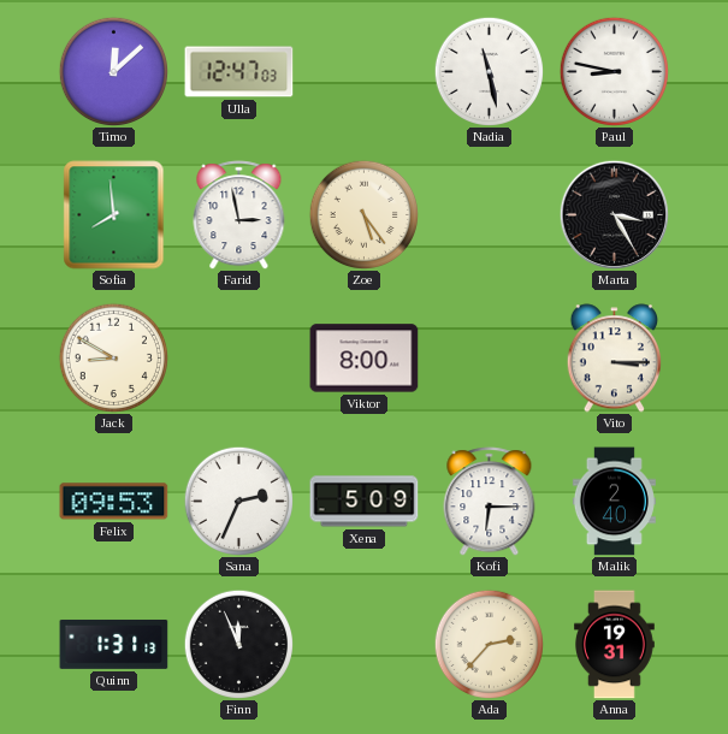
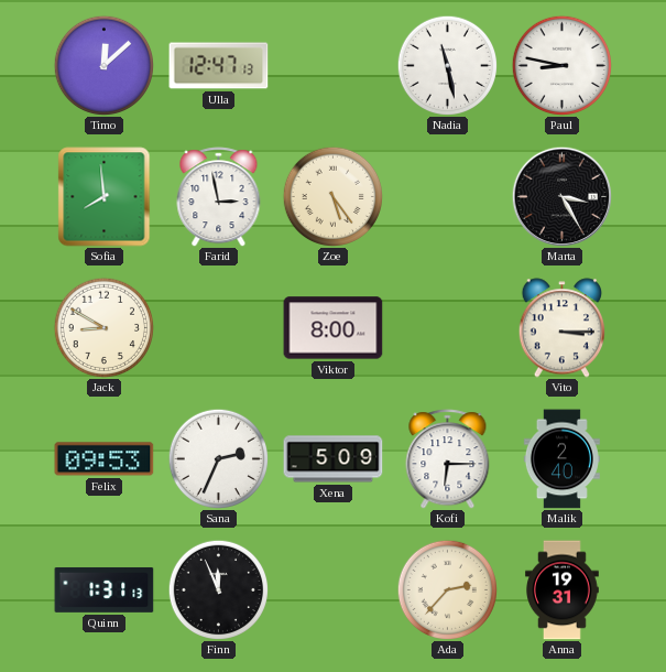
Ulla: 12:47:03 -> 12:47:13
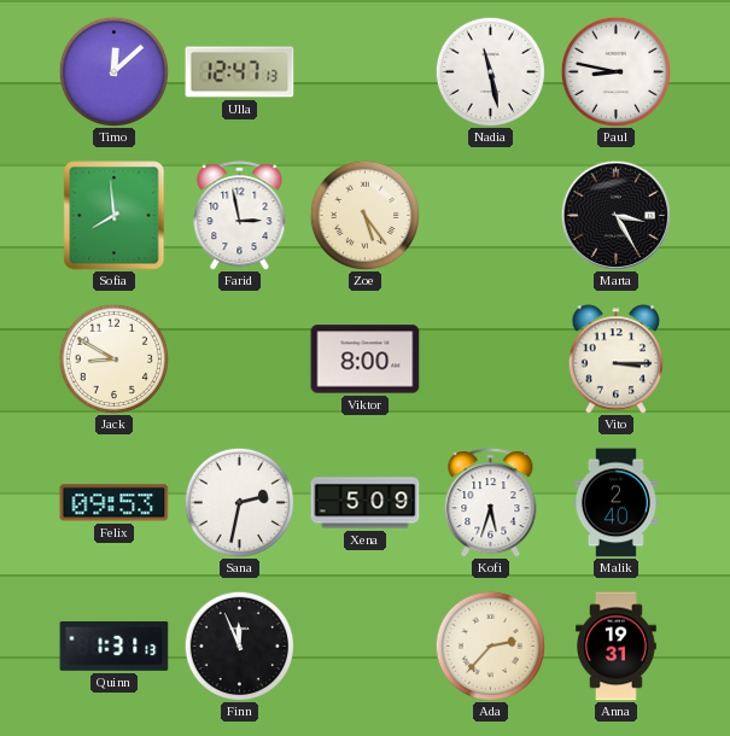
Sana: 2:34 -> 2:32
Kofi: 6:15 -> 5:33
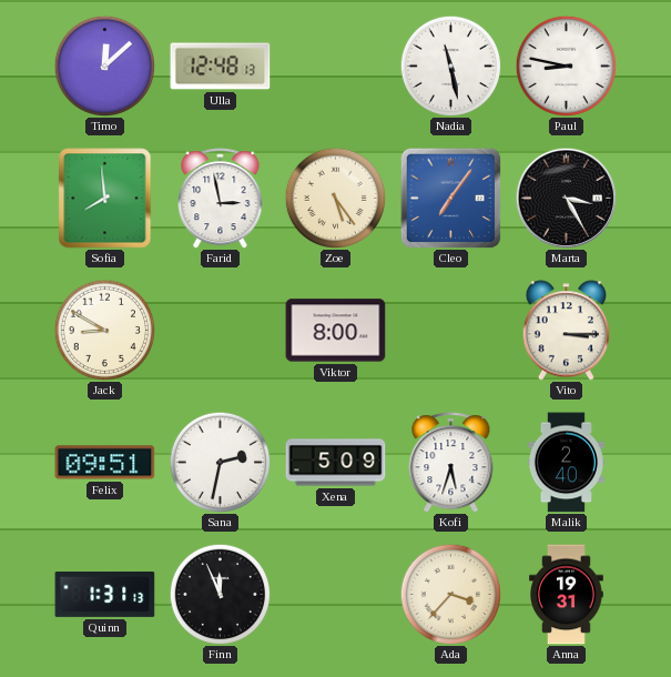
Ulla: 12:47 -> 12:48
Cleo: none -> 7:06
Felix: 09:53 -> 09:51
Ada: 2:37 -> 3:37
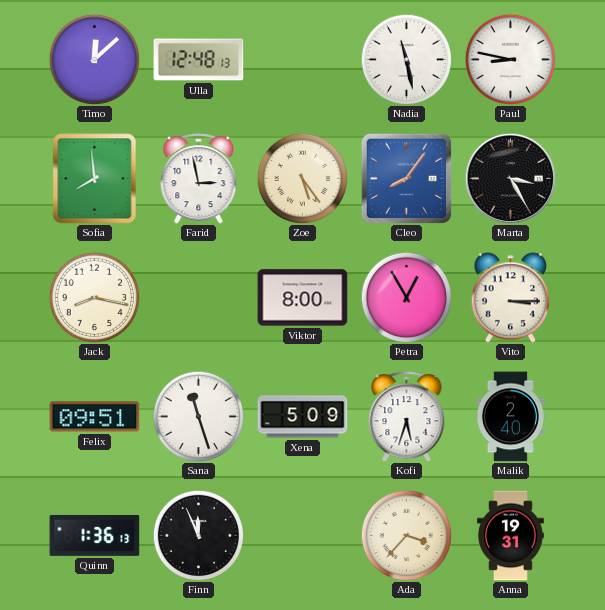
Cleo: 7:06 -> 8:06
Jack: 8:50 -> 8:17
Petra: none -> 12:55
Sana: 2:32 -> 11:27
Quinn: 1:31 -> 1:36
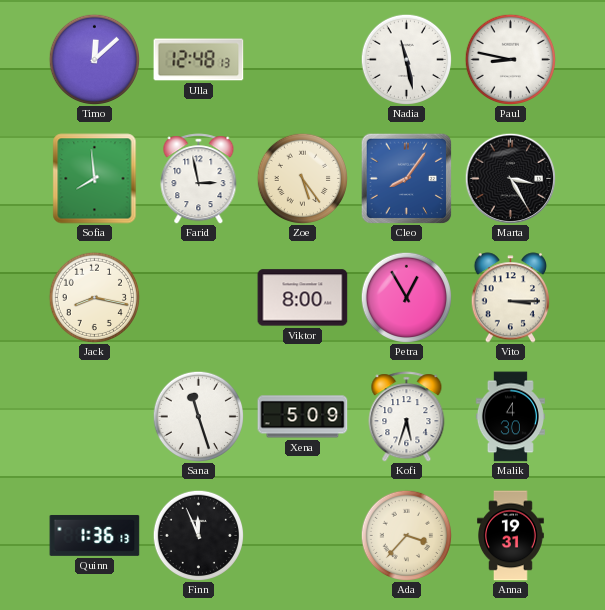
Felix: 09:51 -> none
Malik: 2:40 -> 4:30
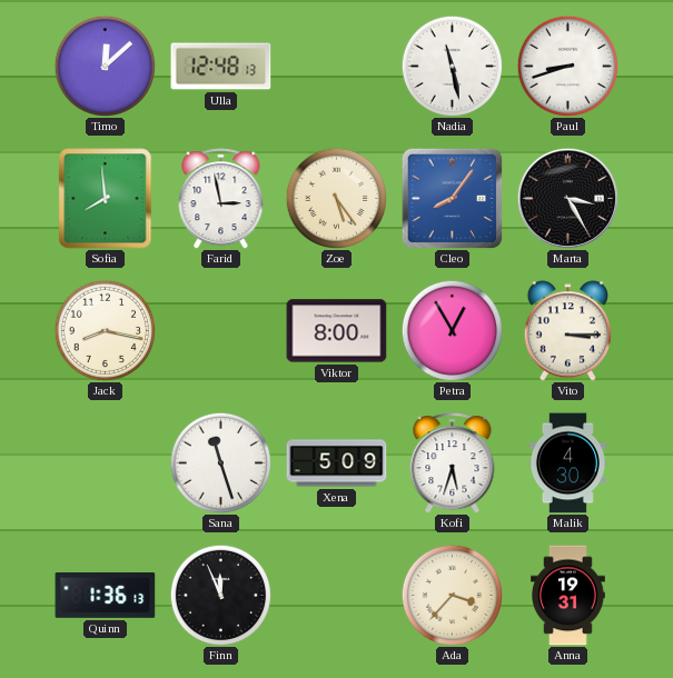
Paul: 8:47 -> 8:42
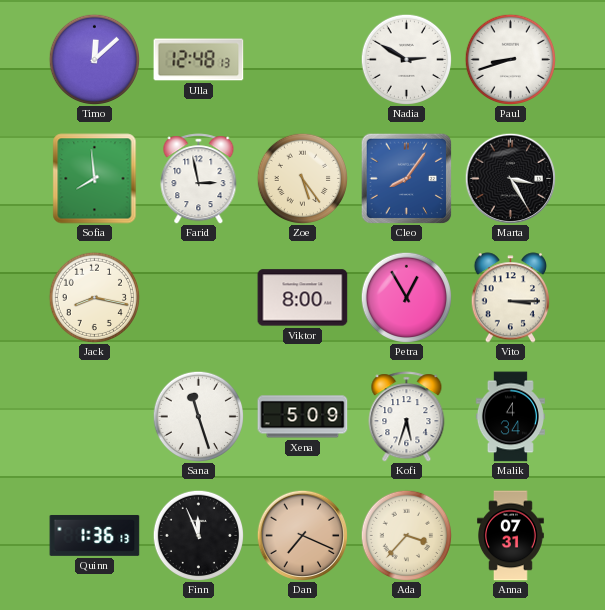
Nadia: 11:28 -> 2:50
Malik: 4:30 -> 4:34
Dan: none -> 7:19
Anna: 19:31 -> 07:31
